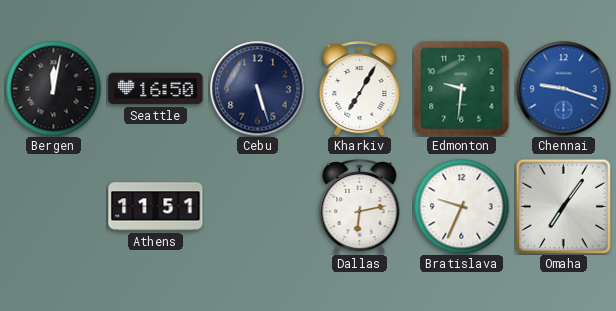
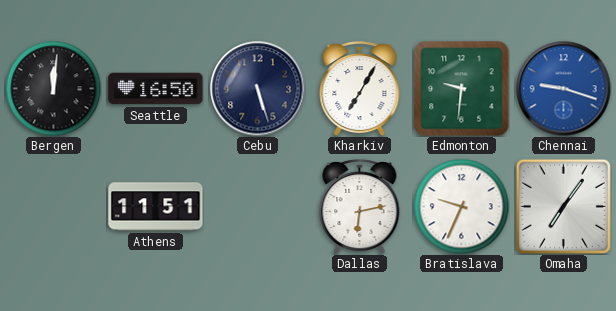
Bergen: 12:02 -> 12:01
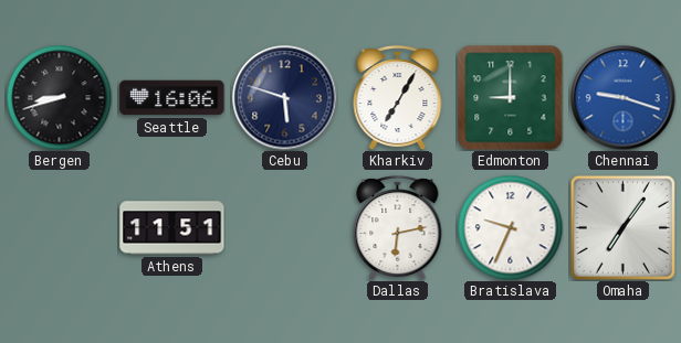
Bergen: 12:01 -> 8:42
Seattle: 16:50 -> 16:06
Cebu: 5:27 -> 5:48
Edmonton: 9:31 -> 9:00
